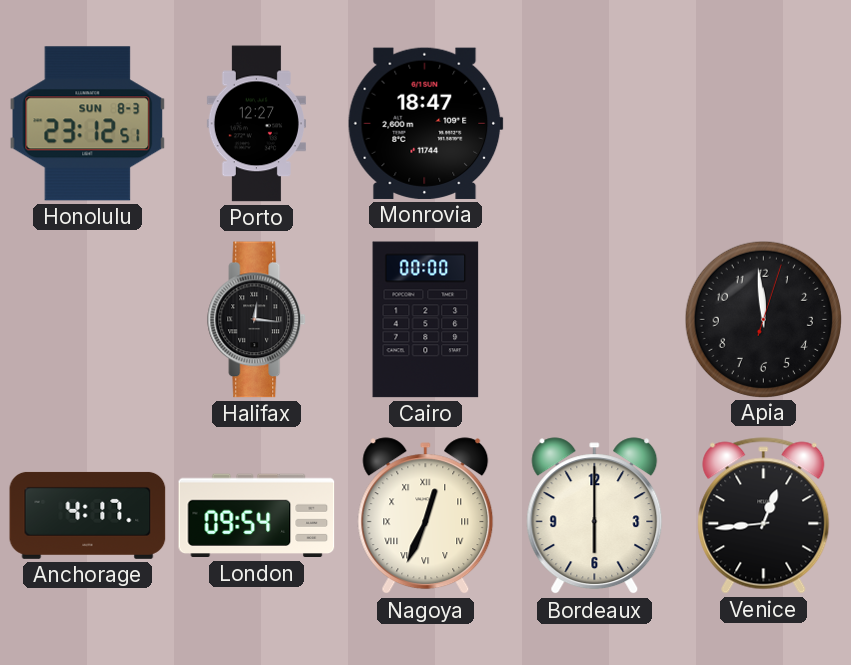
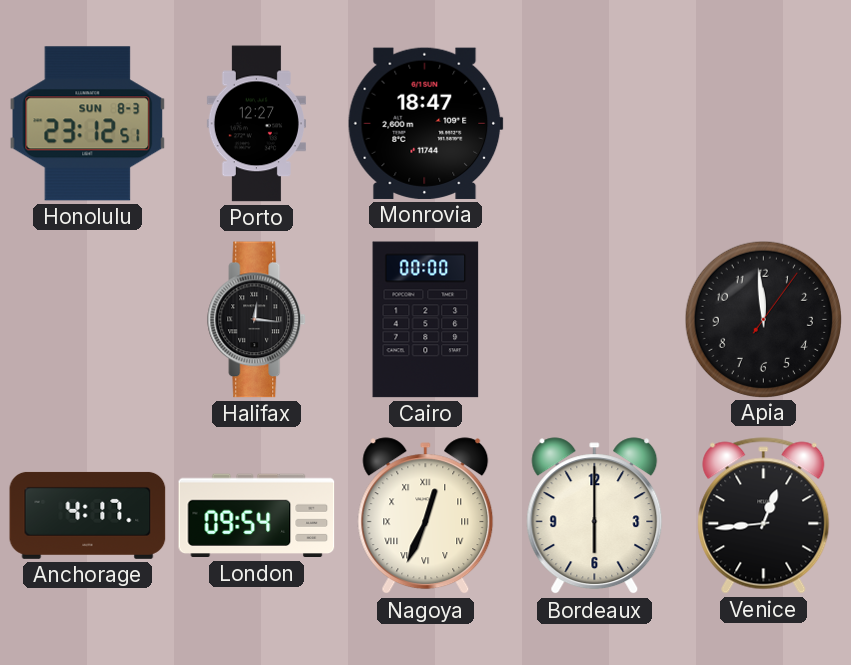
Apia: 11:59:03 -> 11:59:06
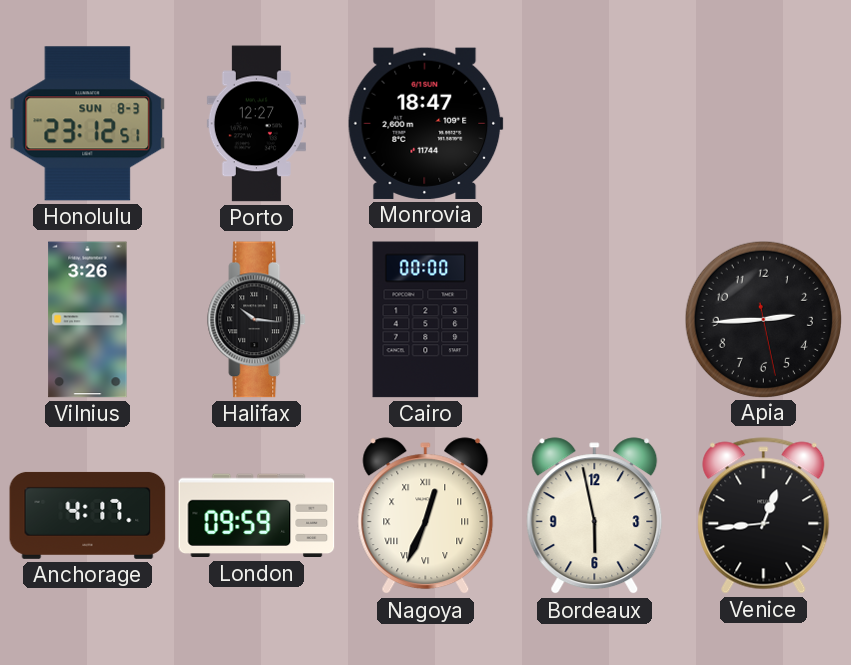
Vilnius: none -> 3:26
Halifax: 12:16 -> 10:16
Apia: 11:59 -> 2:44
London: 09:54 -> 09:59
Bordeaux: 6:00 -> 5:58
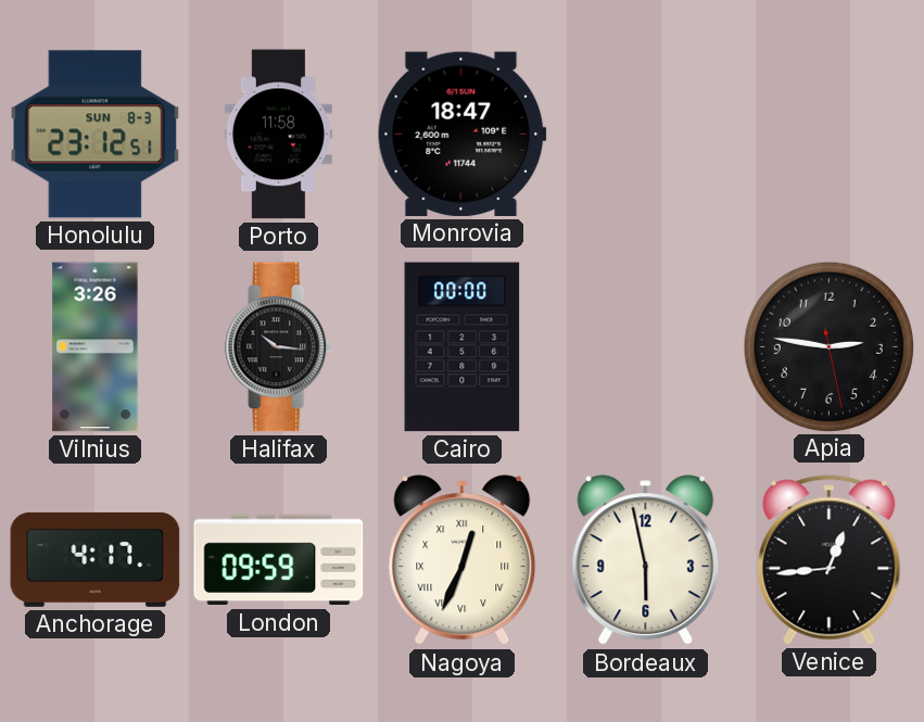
Porto: 12:27 -> 11:58
Apia: 2:44 -> 2:46
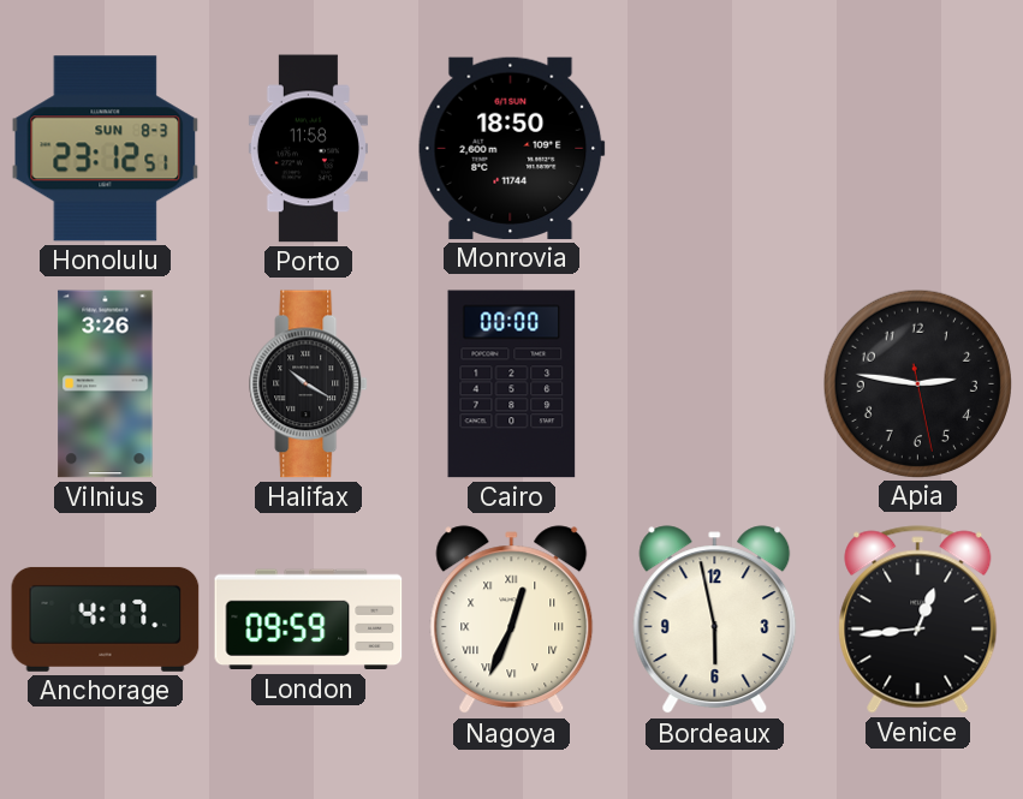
Monrovia: 18:47 -> 18:50
Halifax: 10:16 -> 10:20
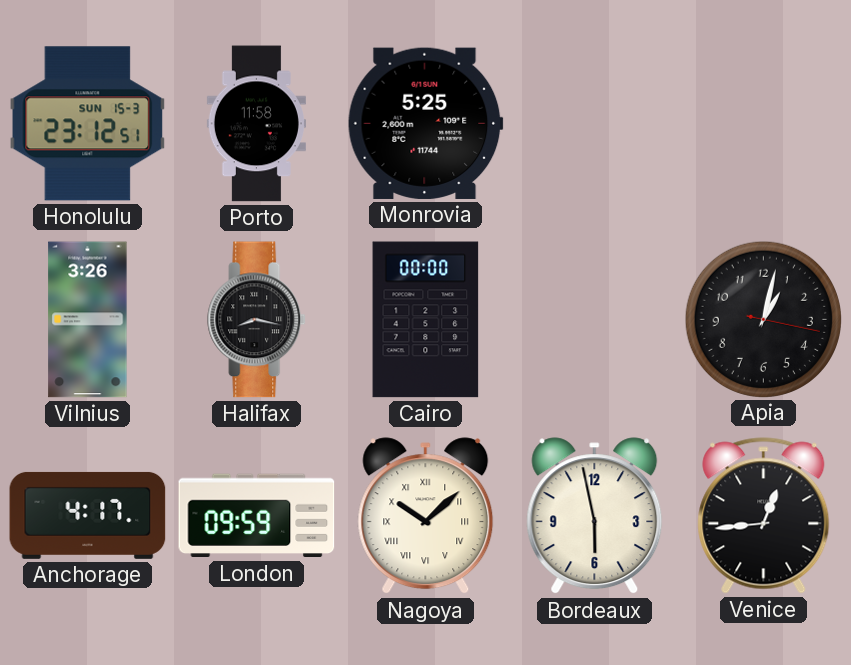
Honolulu date: SUN 8-3 -> SUN 15-3
Monrovia: 18:50 -> 5:25
Halifax: 10:20 -> 8:17
Apia: 2:46 -> 1:02
Nagoya: 12:34 -> 10:08
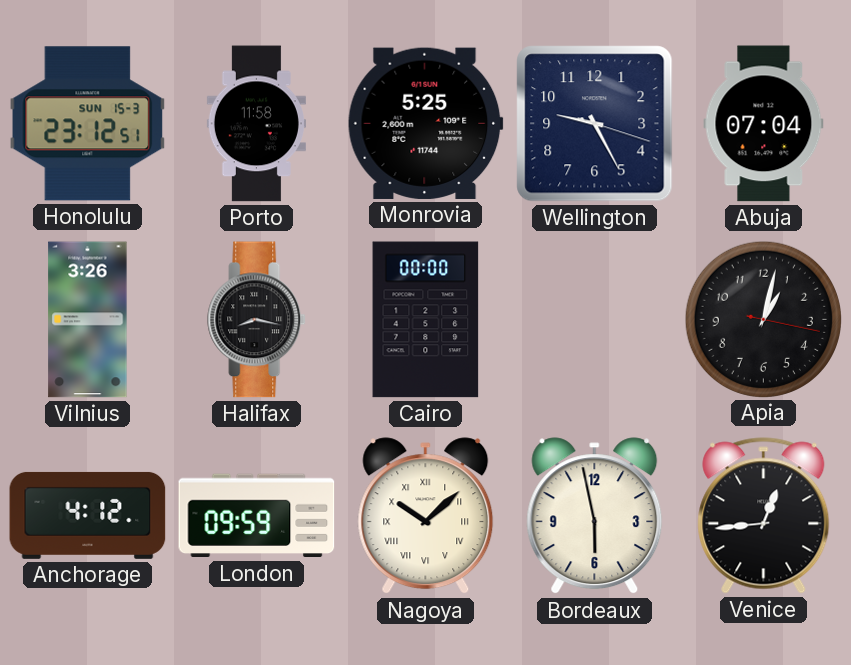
Wellington: none -> 9:25
Abuja: none -> 07:04
Anchorage: 4:17 -> 4:12
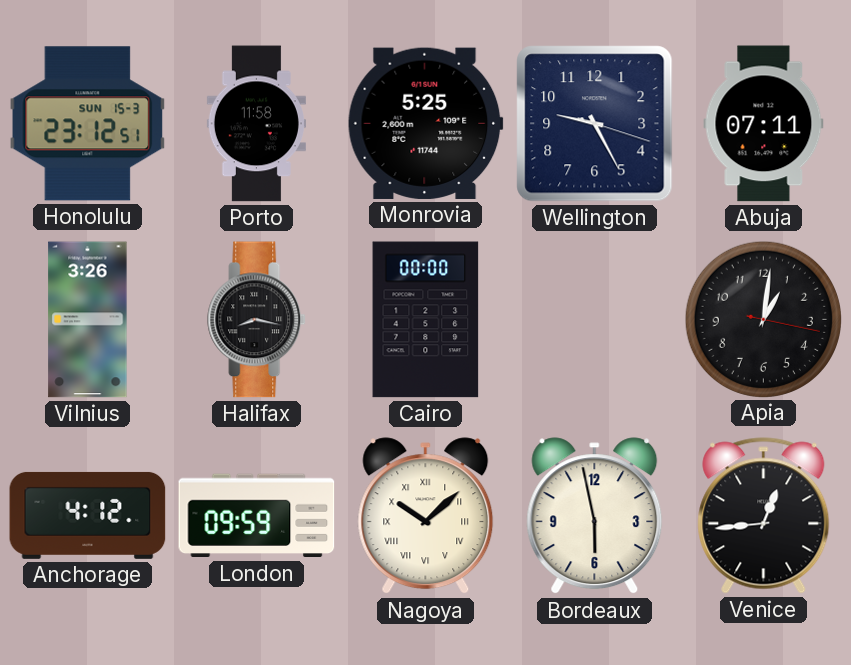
Abuja: 07:04 -> 07:11
Apia: 1:02 -> 1:01
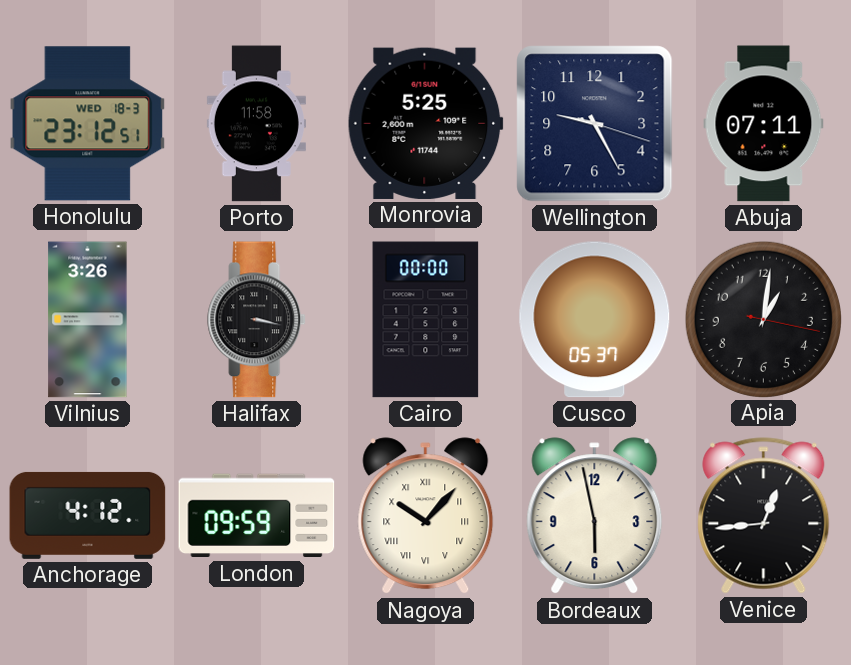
Honolulu date: SUN 15-3 -> WED 18-3
Halifax: 8:17 -> 3:17
Cusco: none -> 05:37
Nagoya: 10:08 -> 10:07
